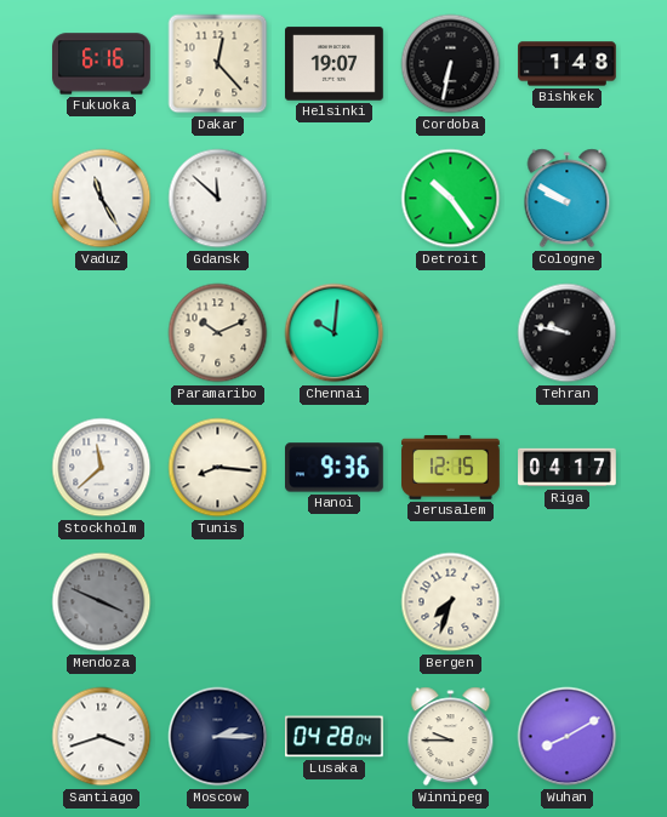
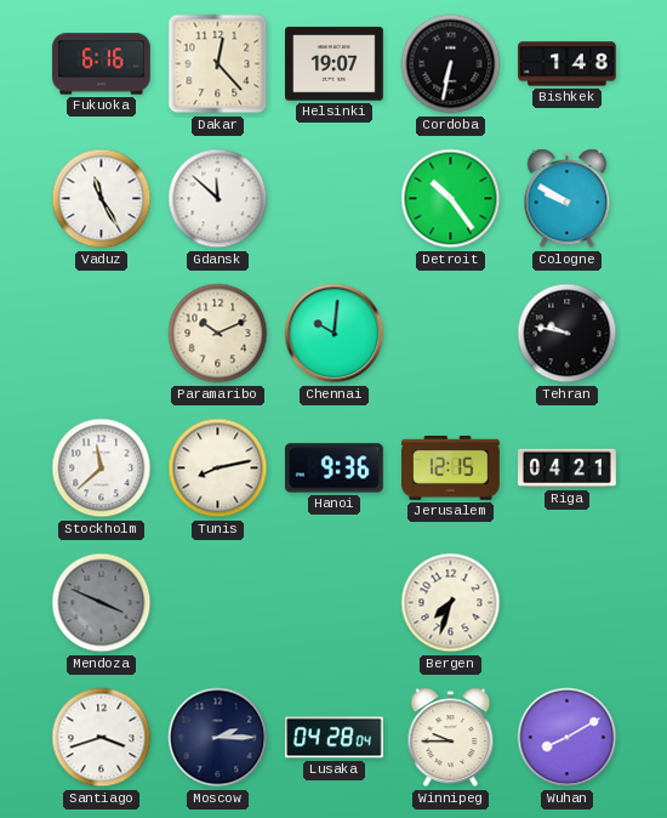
Tunis: 8:16 -> 8:13
Riga: 04:17 -> 04:21
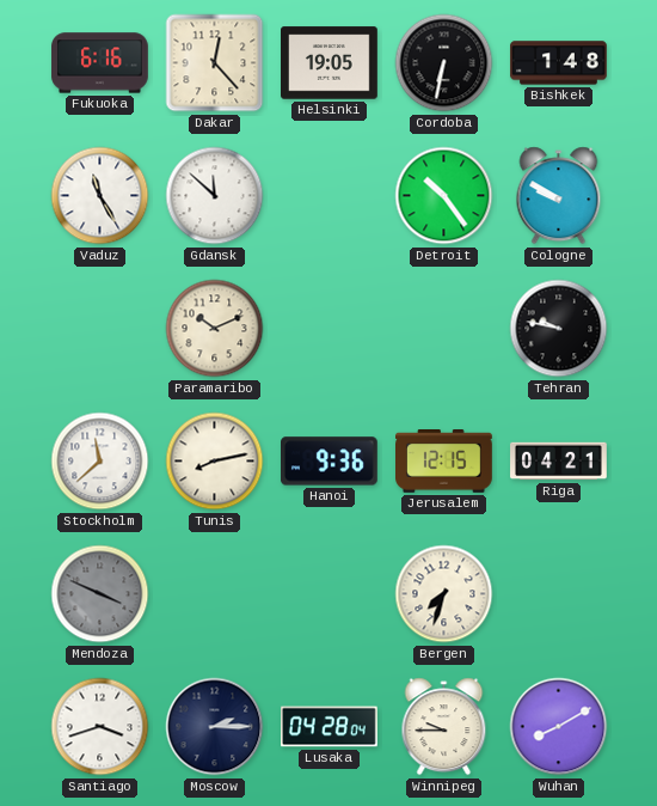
Helsinki: 19:07 -> 19:05
Chennai: 10:01 -> none
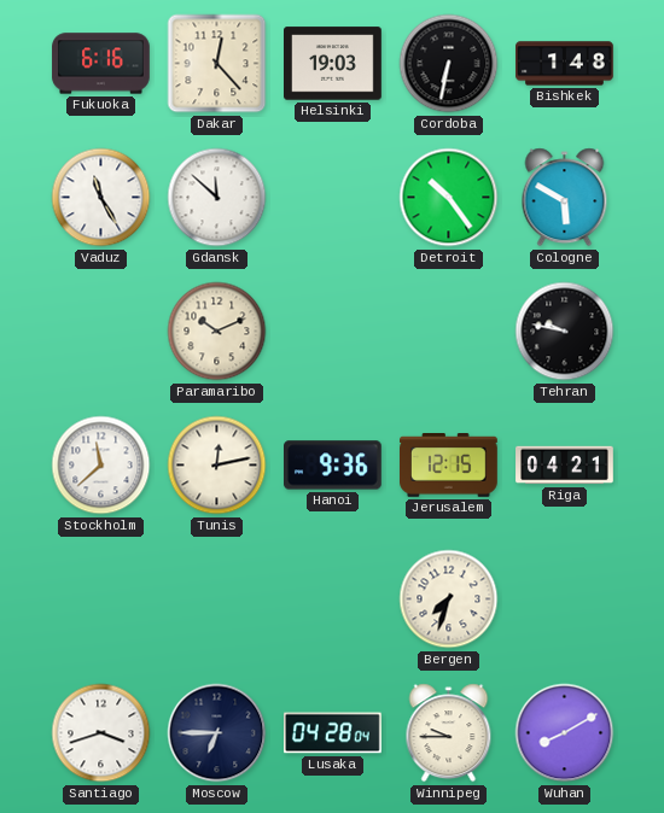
Helsinki: 19:05 -> 19:03
Cologne: 9:50 -> 5:50
Tunis: 8:13 -> 12:13
Mendoza: 3:49 -> none
Moscow: 2:15 -> 6:45
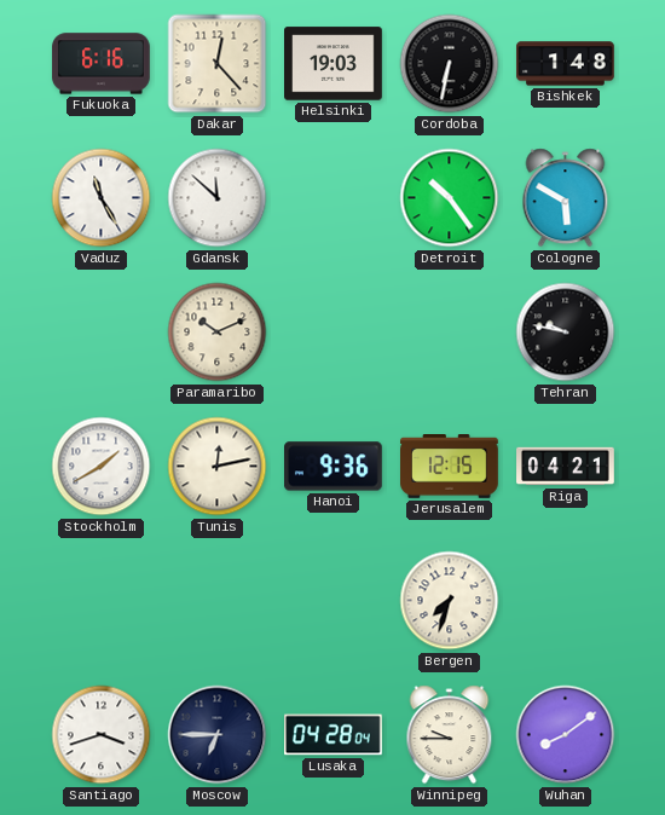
Stockholm: 11:38 -> 1:40
Wuhan: 8:10 -> 8:09
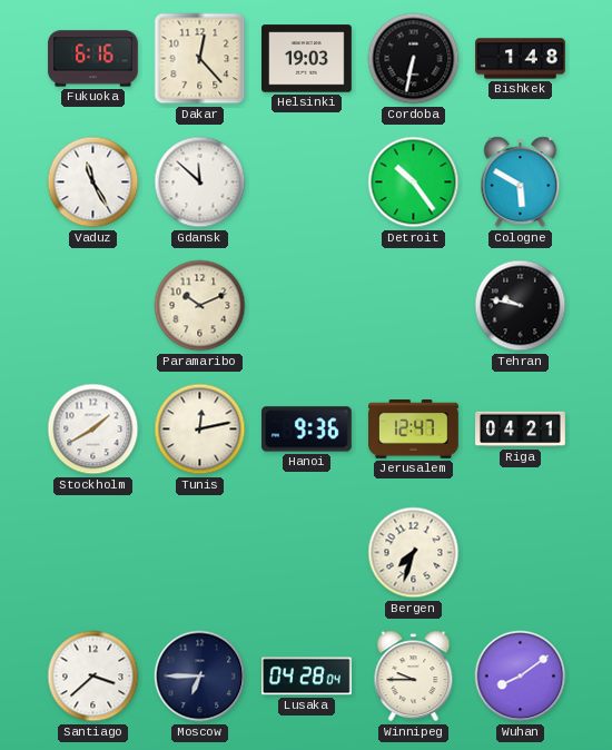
Jerusalem: 12:15 -> 12:47
Santiago: 3:42 -> 3:38
